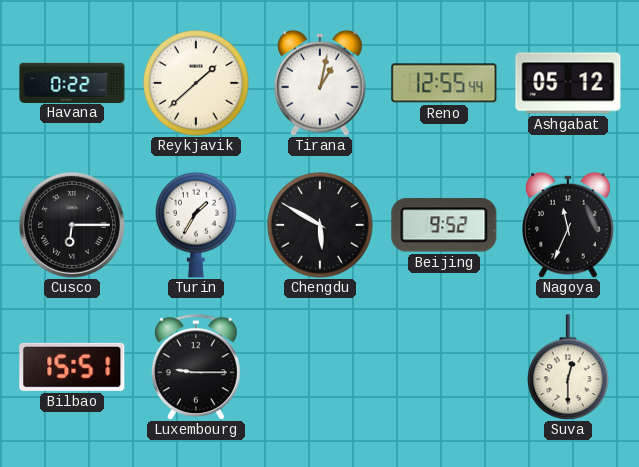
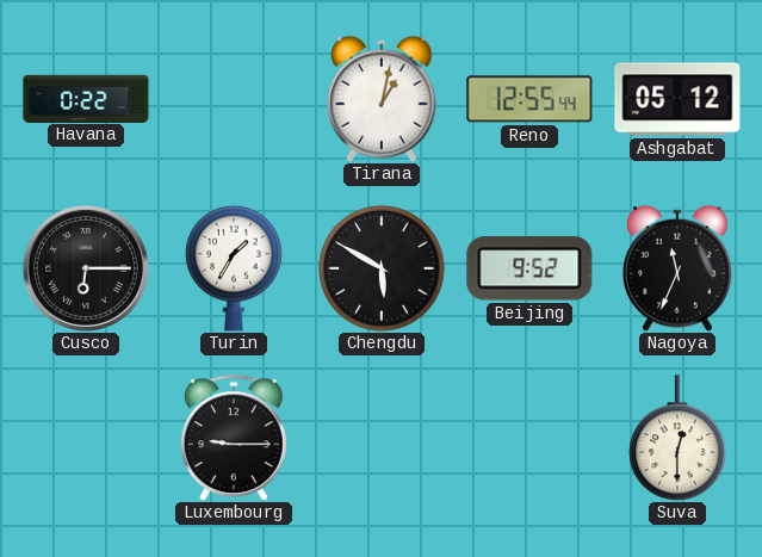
Reykjavik: 1:38 -> none
Bilbao: 15:51 -> none
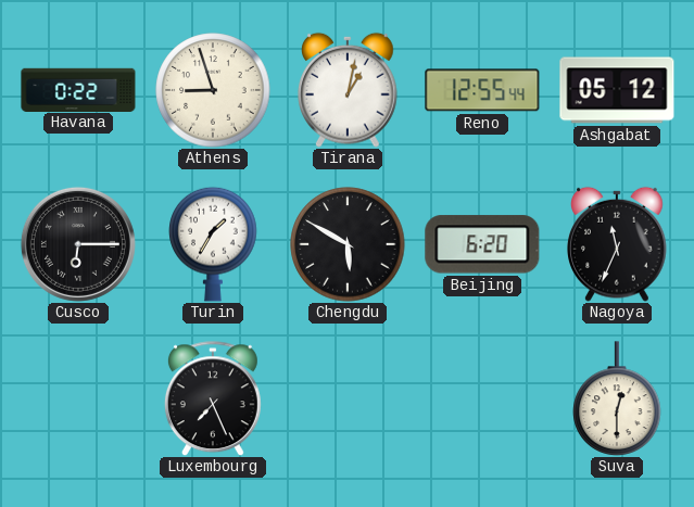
Athens: none -> 8:57
Beijing: 9:52 -> 6:20
Luxembourg: 9:15 -> 7:26
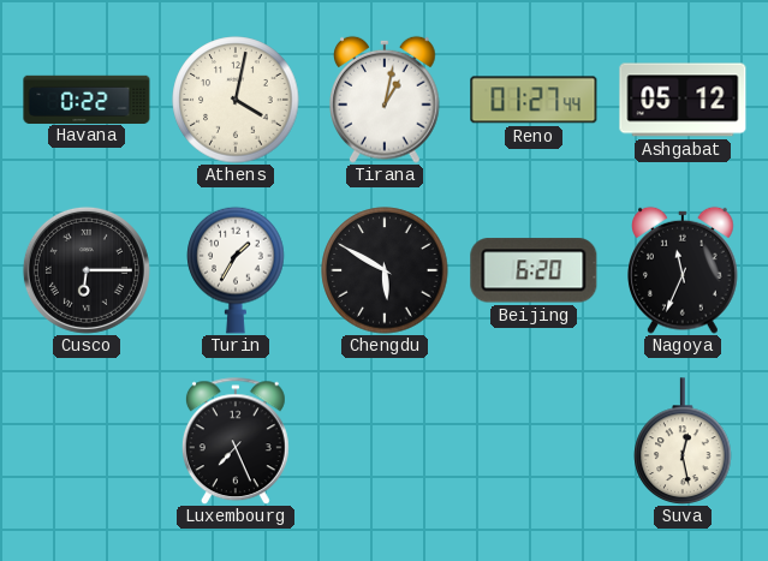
Athens: 8:57 -> 4:02
Reno: 12:55 -> 01:27
Suva: 12:30 -> 12:28
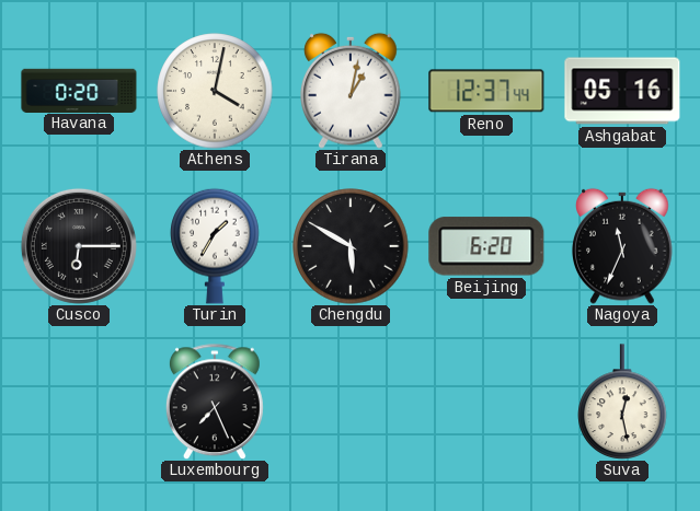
Havana: 0:22 -> 0:20
Reno: 01:27 -> 12:37
Ashgabat: 05:12 -> 05:16
